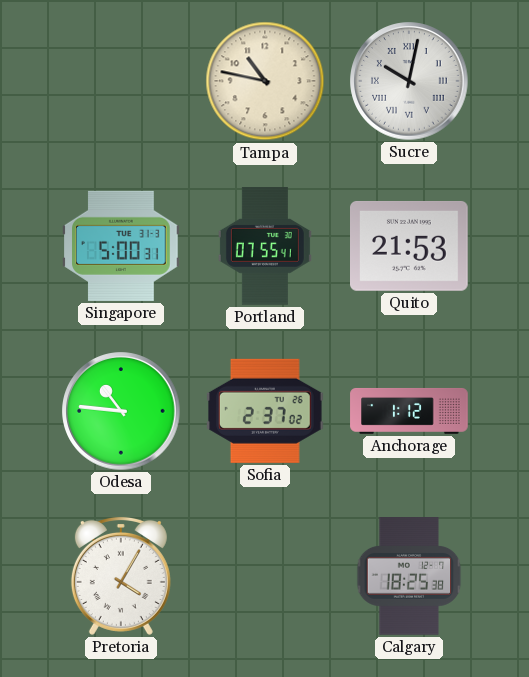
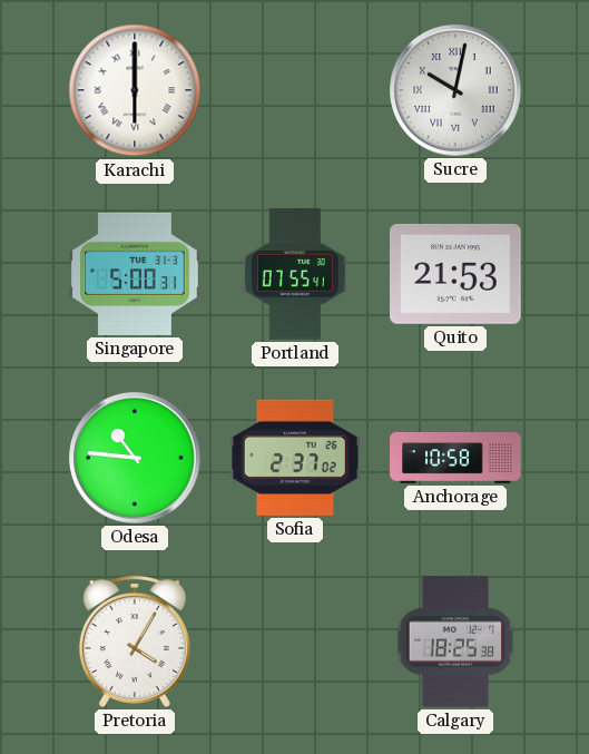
Karachi: none -> 6:00
Tampa: 10:47 -> none
Anchorage: 1:12 -> 10:58
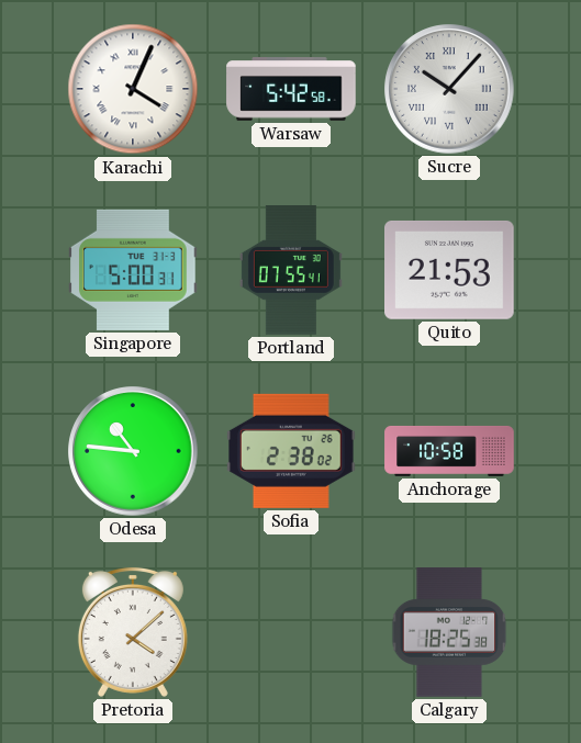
Karachi: 6:00 -> 4:04
Warsaw: none -> 5:42
Sucre: 10:02 -> 10:07
Sofia: 2:37 -> 2:38
Pretoria: 4:05 -> 4:08
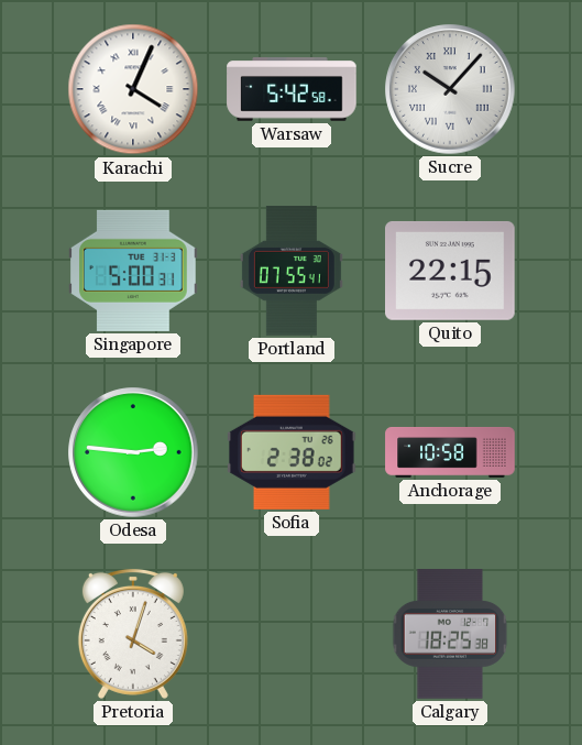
Quito: 21:53 -> 22:15
Odesa: 10:46 -> 2:46
Pretoria: 4:08 -> 4:03
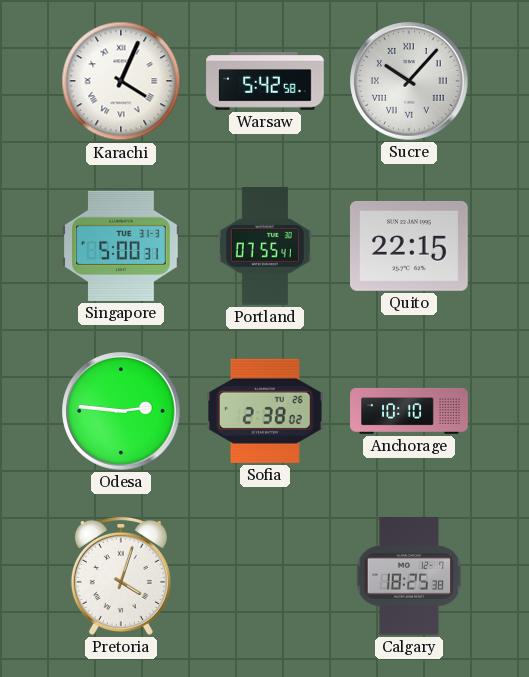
Anchorage: 10:58 -> 10:10
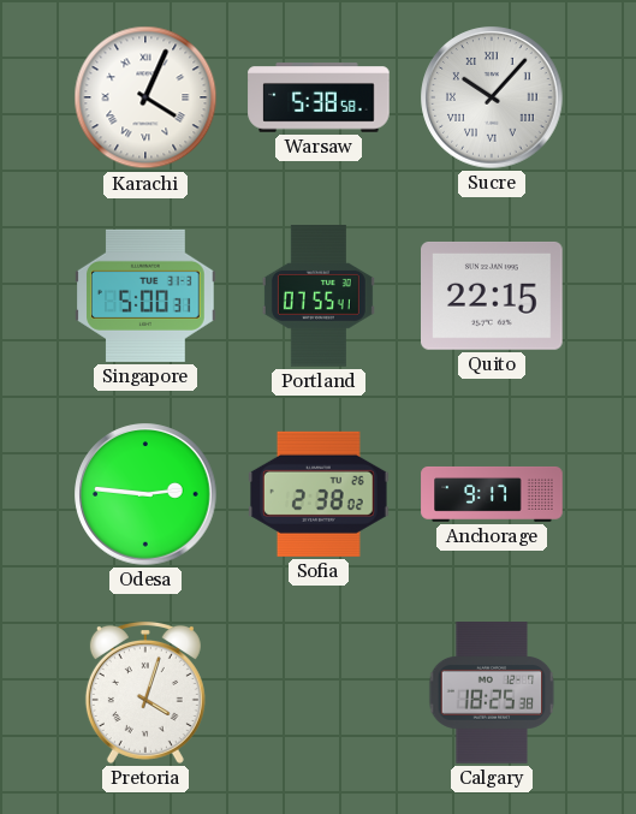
Warsaw: 5:42 -> 5:38
Anchorage: 10:10 -> 9:17
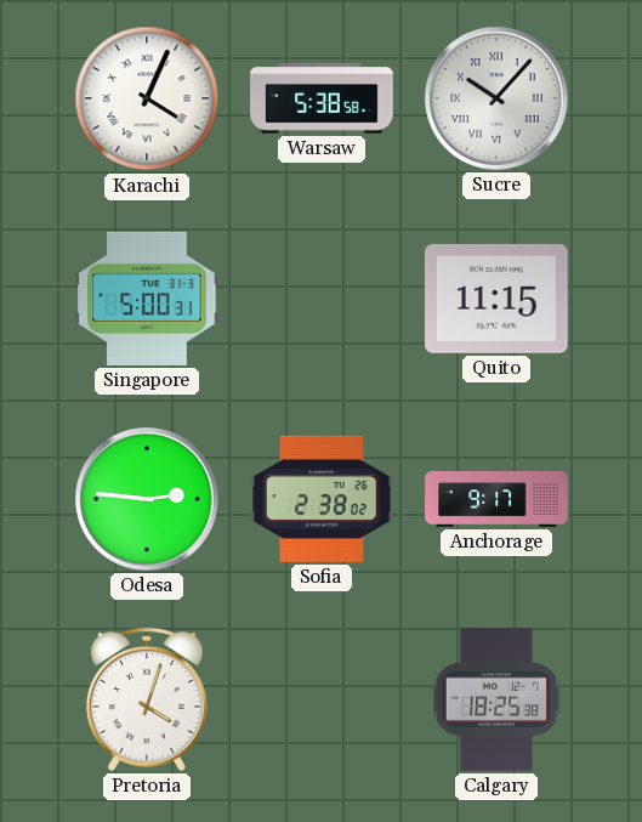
Portland: 07:55 -> none
Quito: 22:15 -> 11:15
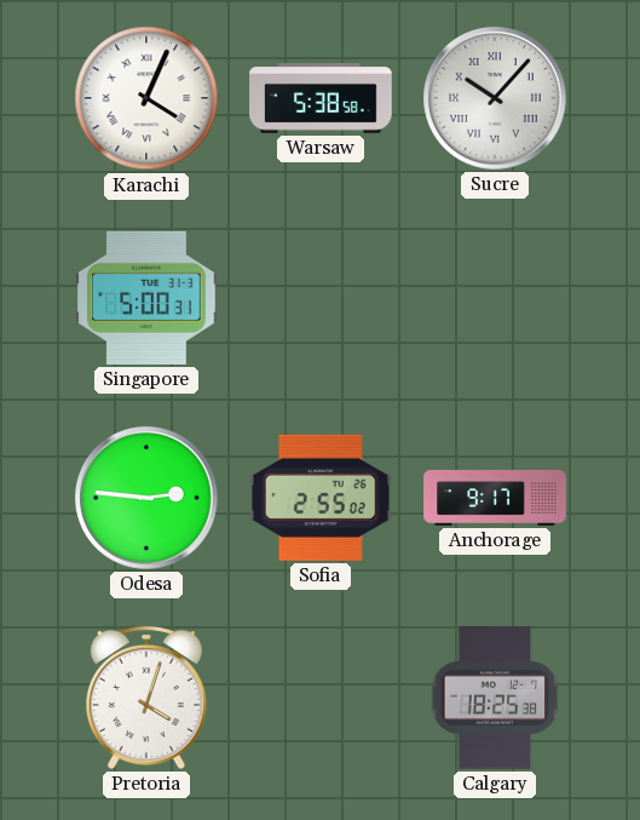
Quito: 11:15 -> none
Sofia: 2:38 -> 2:55
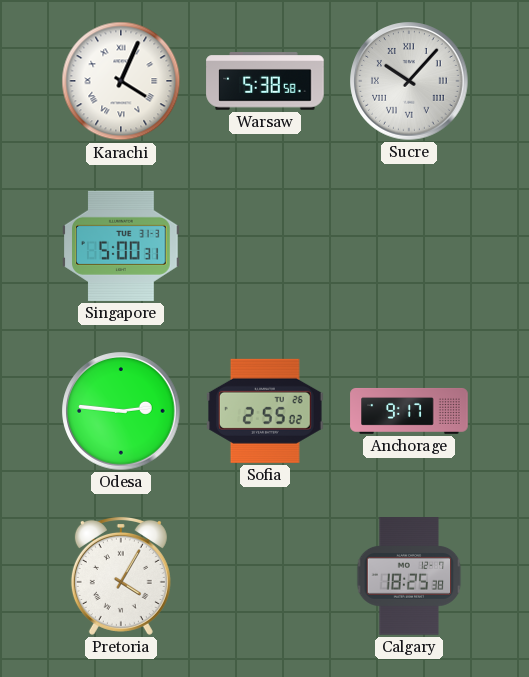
Pretoria: 4:03 -> 4:05
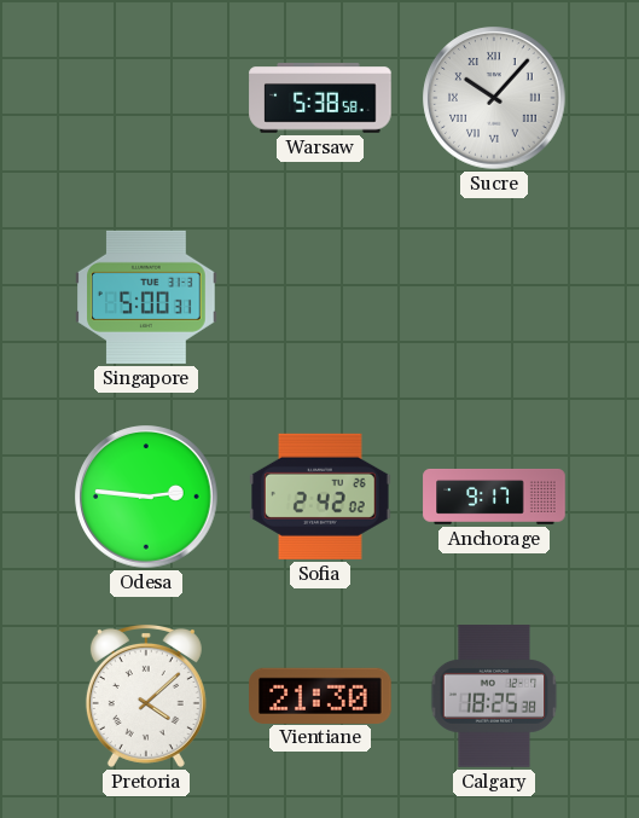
Karachi: 4:04 -> none
Sofia: 2:55 -> 2:42
Pretoria: 4:05 -> 4:08
Vientiane: none -> 21:30
